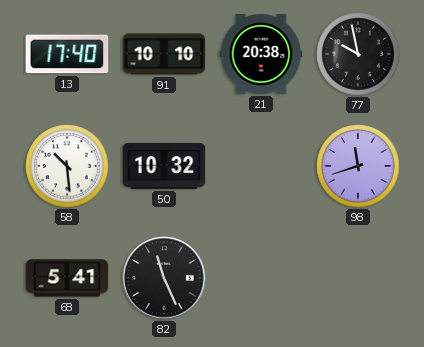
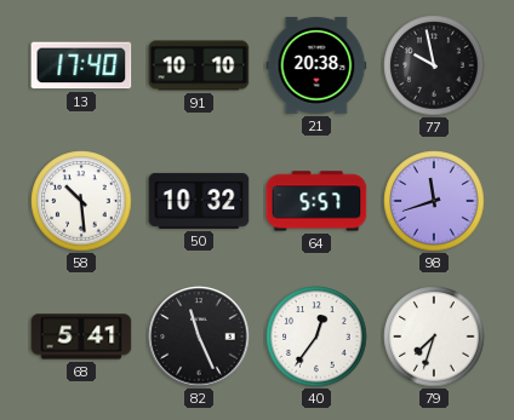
64: none -> 5:57
40: none -> 12:36
79: none -> 7:33
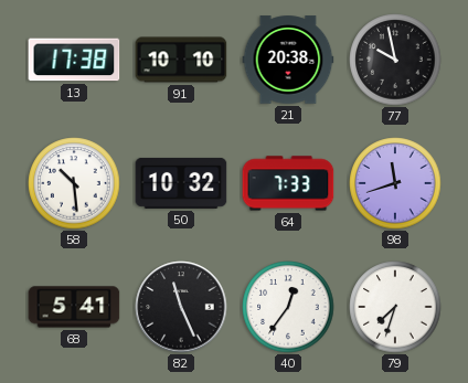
13: 17:40 -> 17:38
64: 5:57 -> 7:33
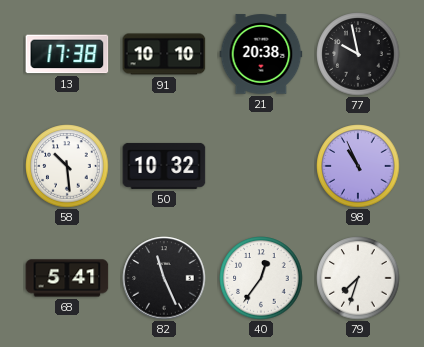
64: 7:33 -> none
98: 11:42 -> 10:56
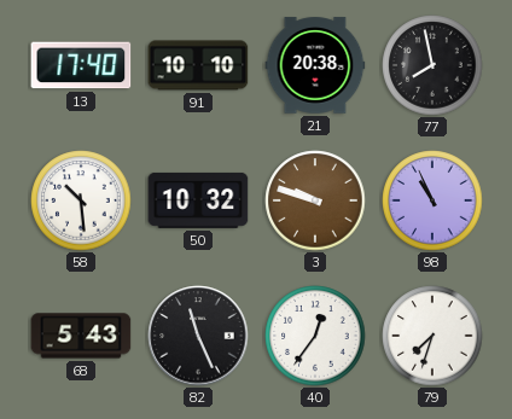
13: 17:38 -> 17:40
77: 9:58 -> 7:58
3: none -> 9:48
68: 5:41 -> 5:43
